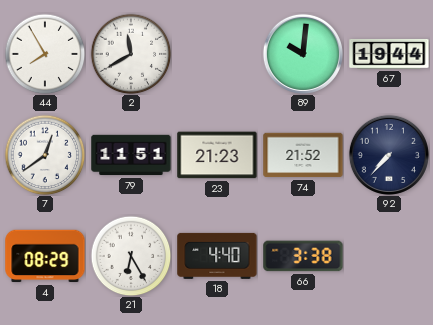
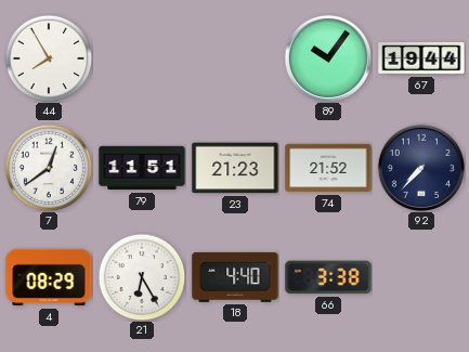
2: 11:40 -> none
89: 10:01 -> 10:06
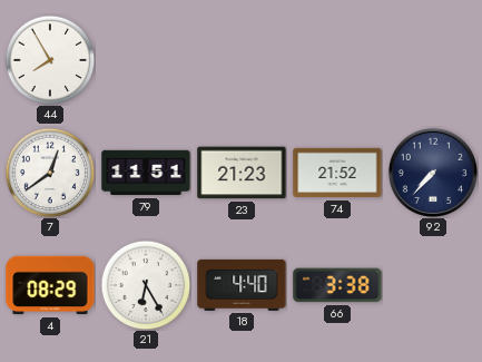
89: 10:06 -> none
67: 19:44 -> none
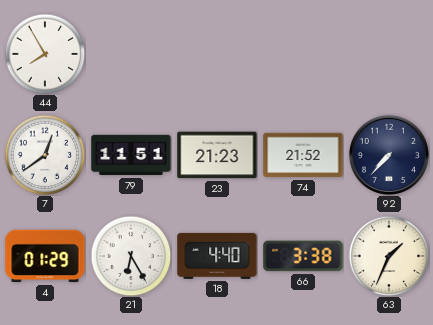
4: 08:29 -> 01:29
63: none -> 1:34
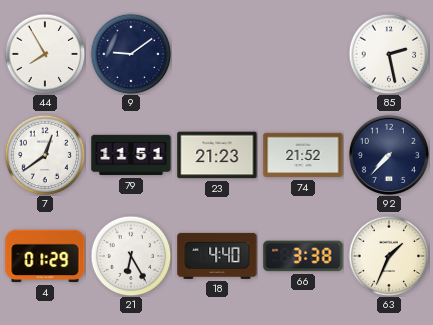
9: none -> 9:09
85: none -> 2:28
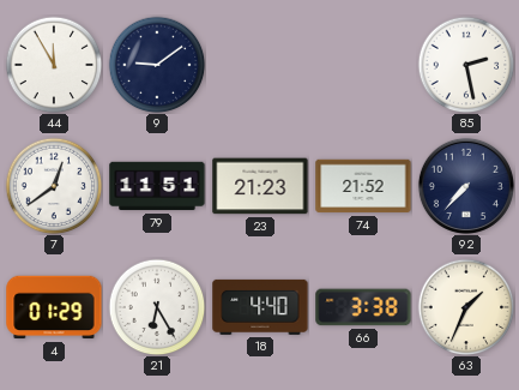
44: 7:55 -> 11:55
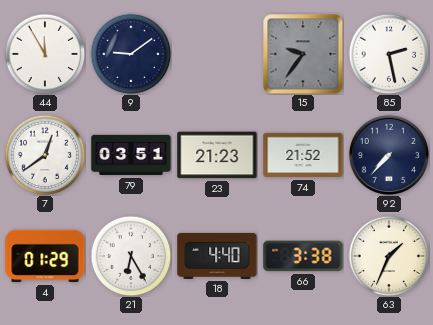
15: none -> 9:36
79: 11:51 -> 03:51
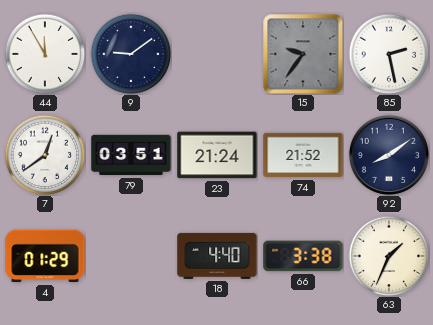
23: 21:23 -> 21:24
92: 7:37 -> 8:09
21: 6:25 -> none
